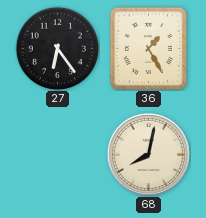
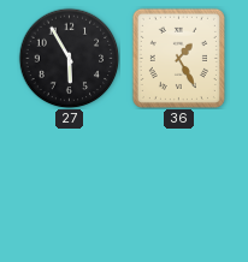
27: 6:24 -> 5:55
68: 8:02 -> none
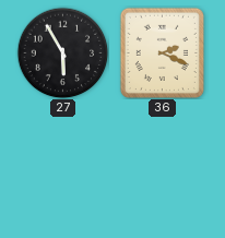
36: 1:25 -> 2:19
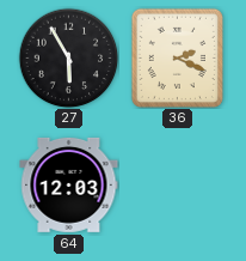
64: none -> 12:03
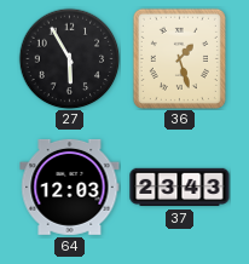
36: 2:19 -> 1:27
37: none -> 23:43
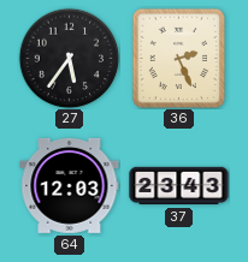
27: 5:55 -> 5:36
36: 1:27 -> 2:26
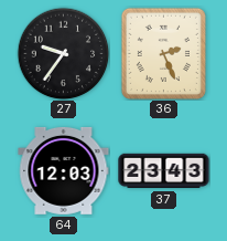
27: 5:36 -> 9:36
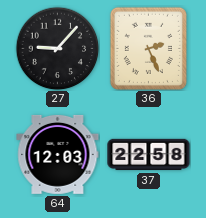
27: 9:36 -> 9:07
37: 23:43 -> 22:58
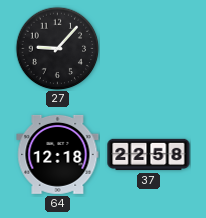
36: 2:26 -> none
64: 12:03 -> 12:18
